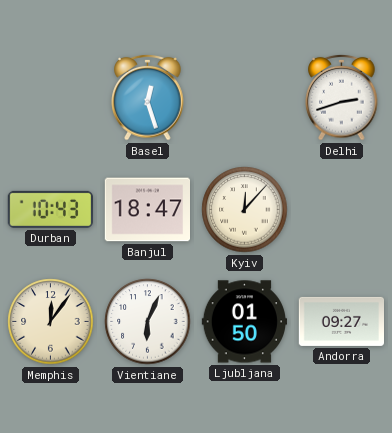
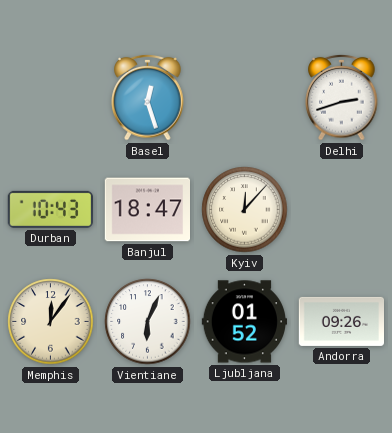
Ljubljana: 01:50 -> 01:52
Andorra: 09:27 -> 09:26
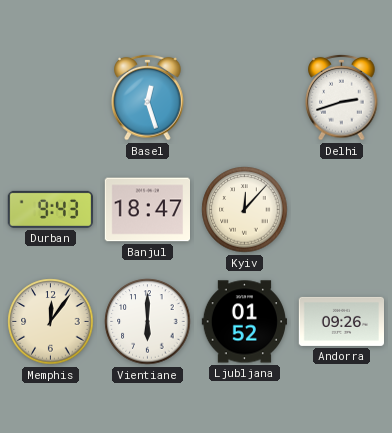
Durban: 10:43 -> 9:43
Vientiane: 6:04 -> 6:00
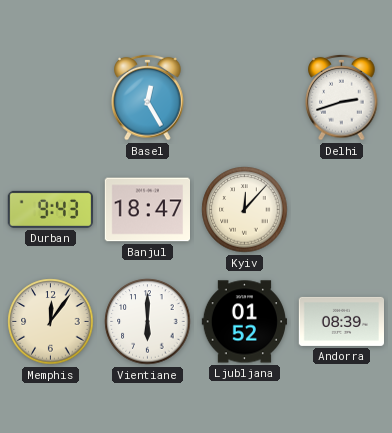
Basel: 12:27 -> 12:25
Andorra: 09:26 -> 08:39
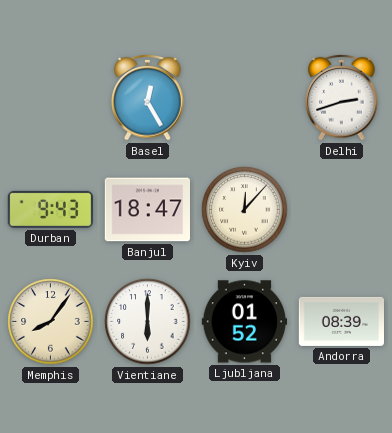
Memphis: 12:06 -> 8:06
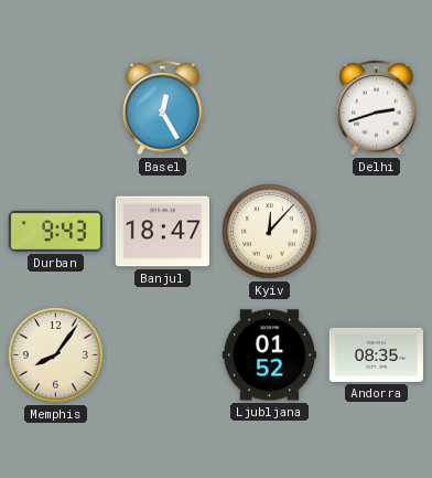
Vientiane: 6:00 -> none
Andorra: 08:39 -> 08:35
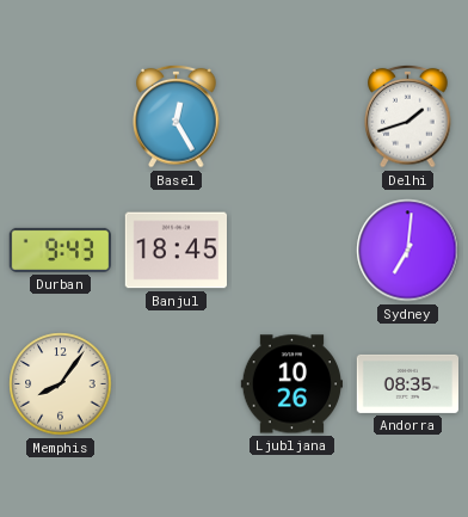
Delhi: 2:42 -> 1:42
Banjul: 18:47 -> 18:45
Kyiv: 12:07 -> none
Sydney: none -> 7:01
Ljubljana: 01:52 -> 10:26
